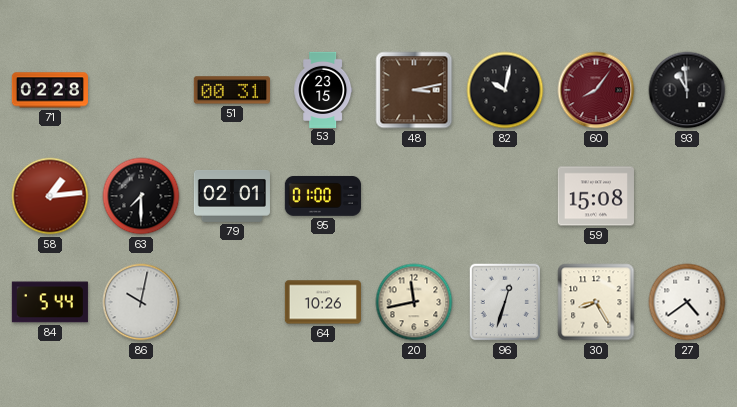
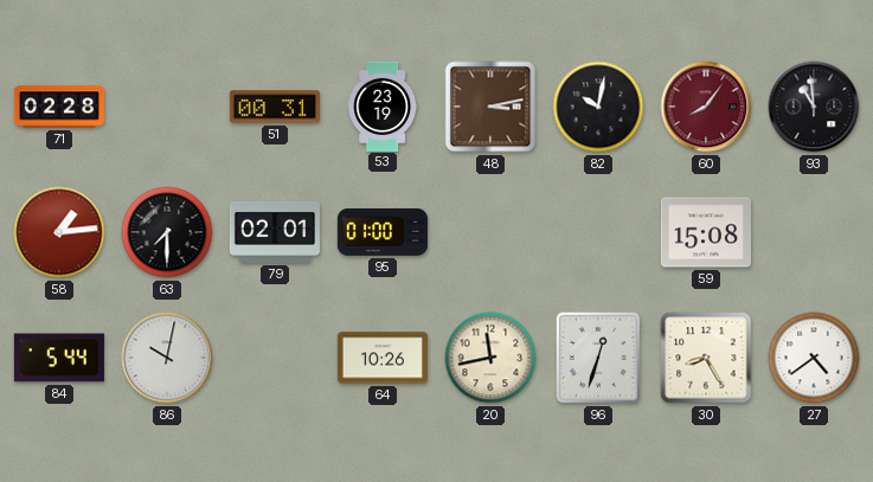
53: 23:15 -> 23:19
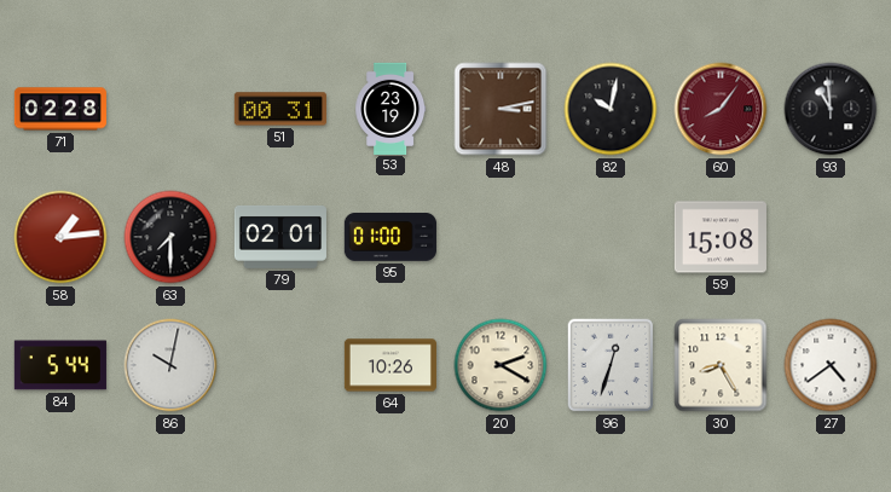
20: 11:43 -> 2:20
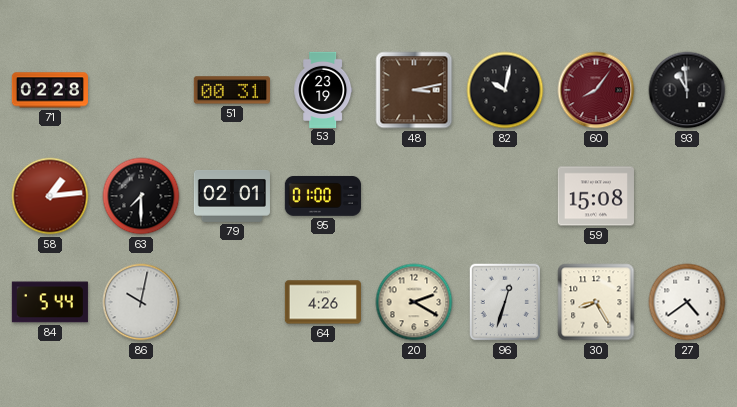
64: 10:26 -> 4:26
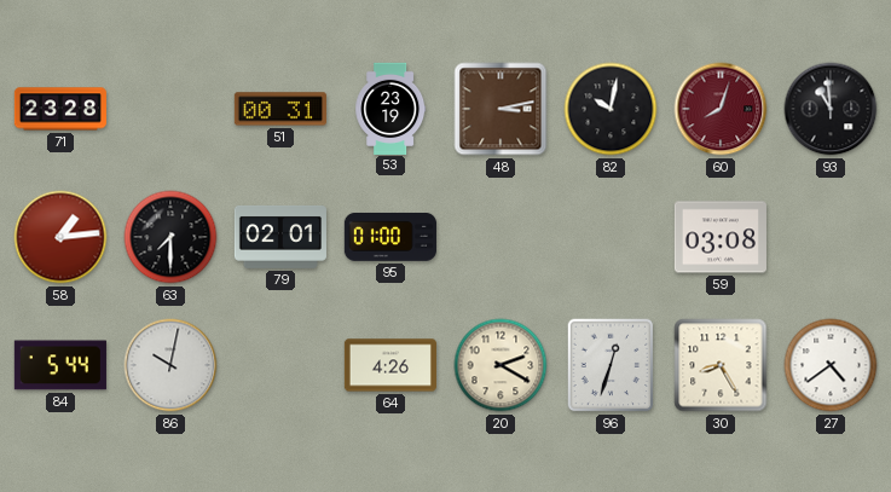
71: 02:28 -> 23:28
60: 8:06 -> 8:03
59: 15:08 -> 03:08
